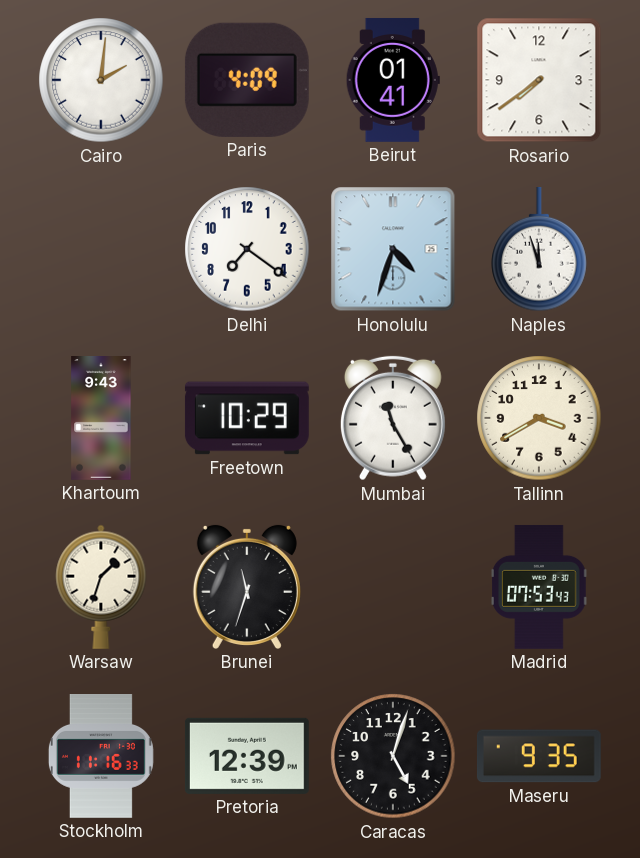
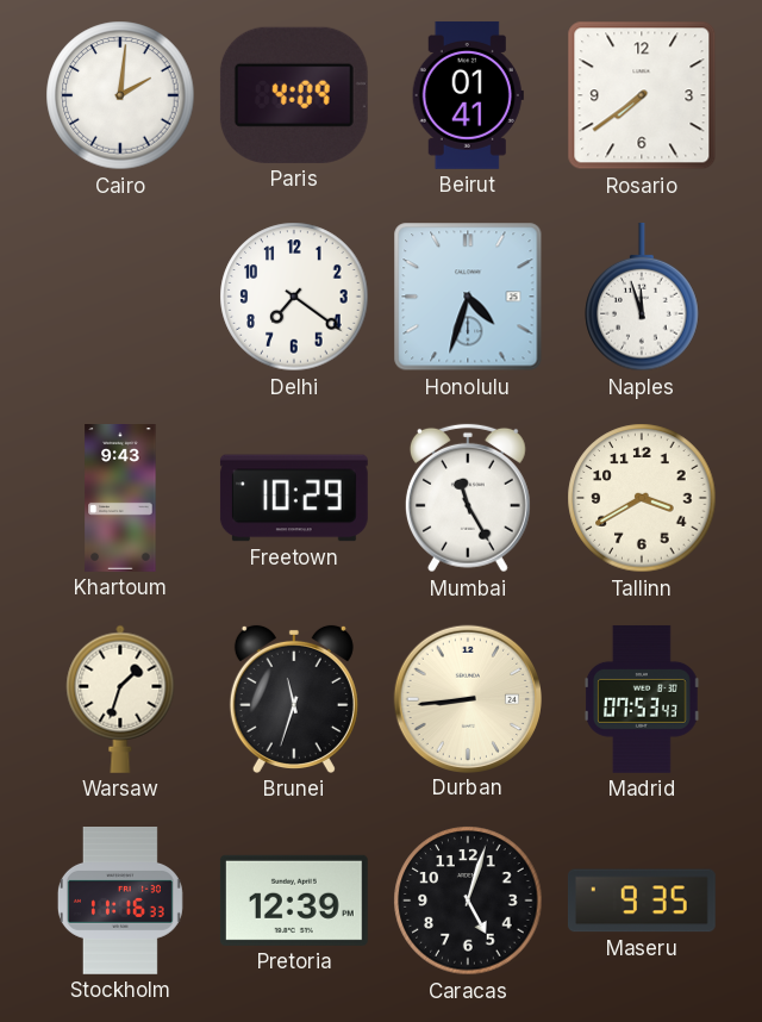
Durban: none -> 8:44
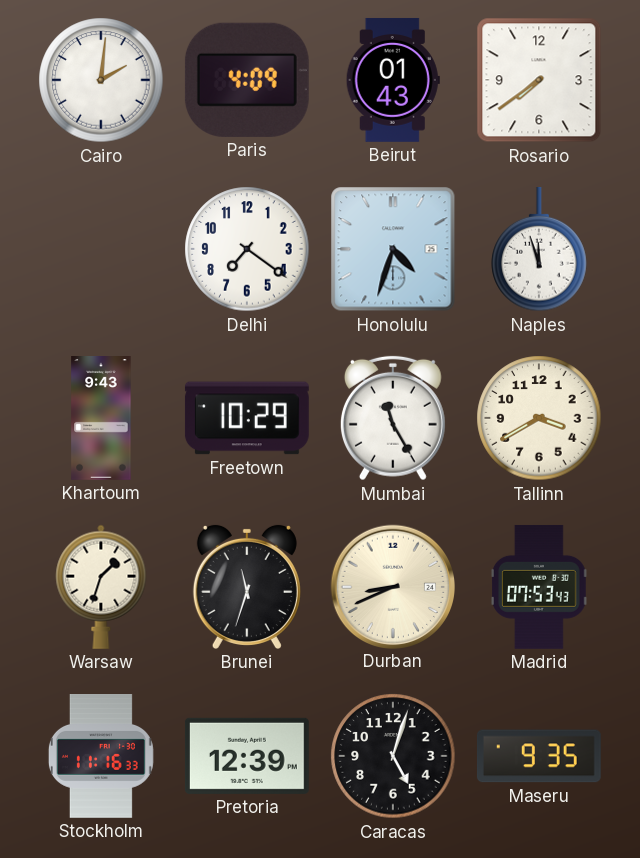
Beirut: 01:41 -> 01:43
Durban: 8:44 -> 8:41
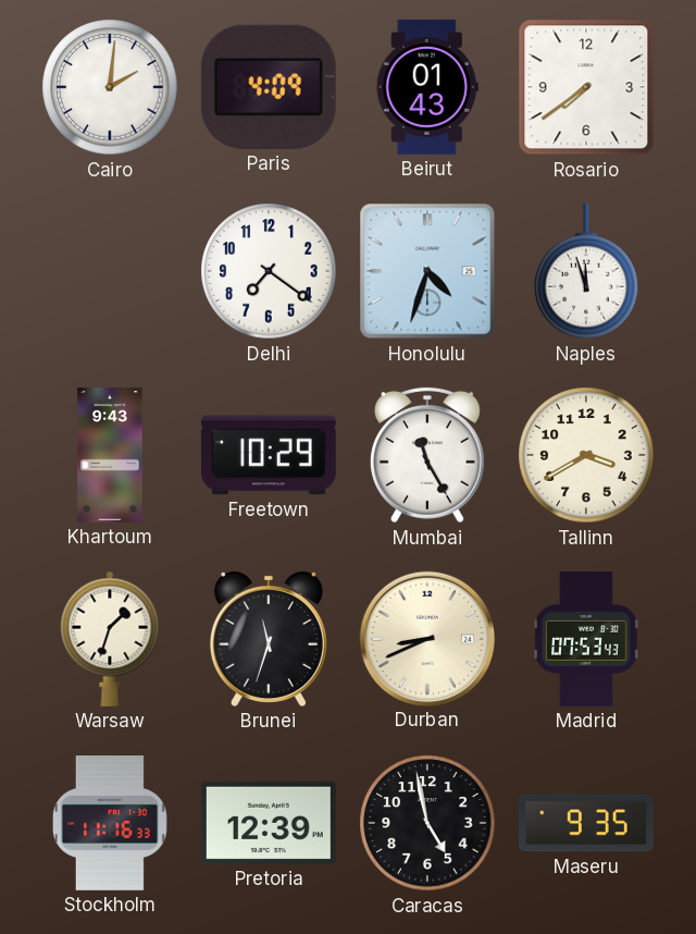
Caracas: 5:03 -> 4:58
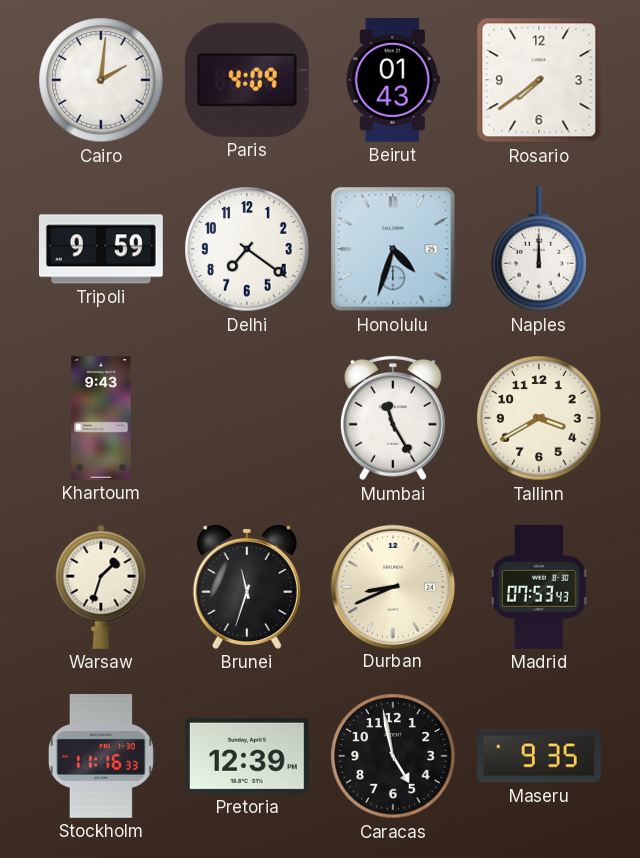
Tripoli: none -> 9:59
Naples: 11:57 -> 12:00
Freetown: 10:29 -> none
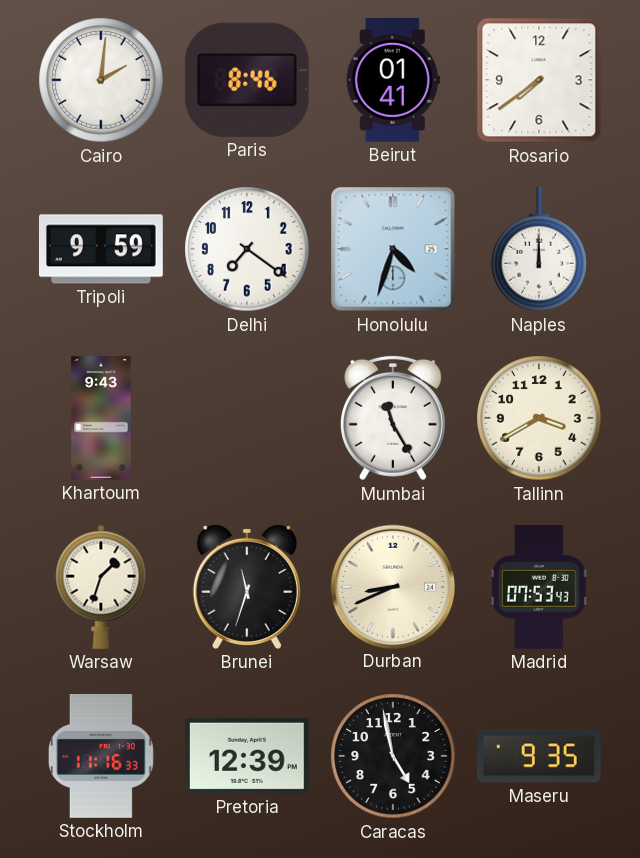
Paris: 4:09 -> 8:46
Beirut: 01:43 -> 01:41
